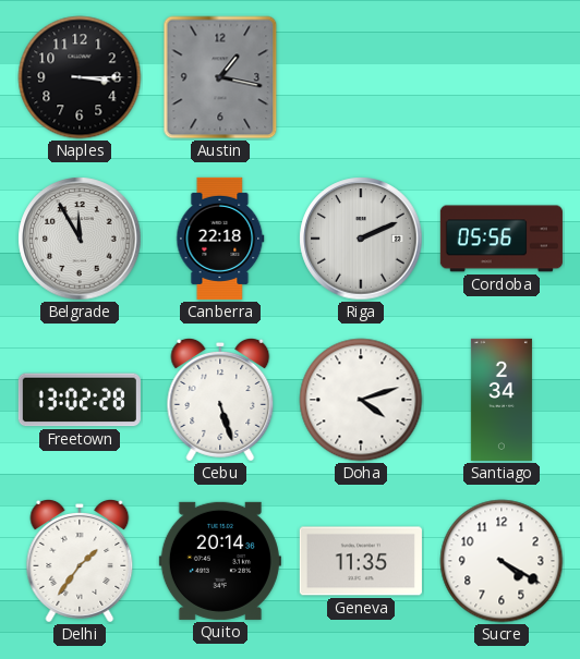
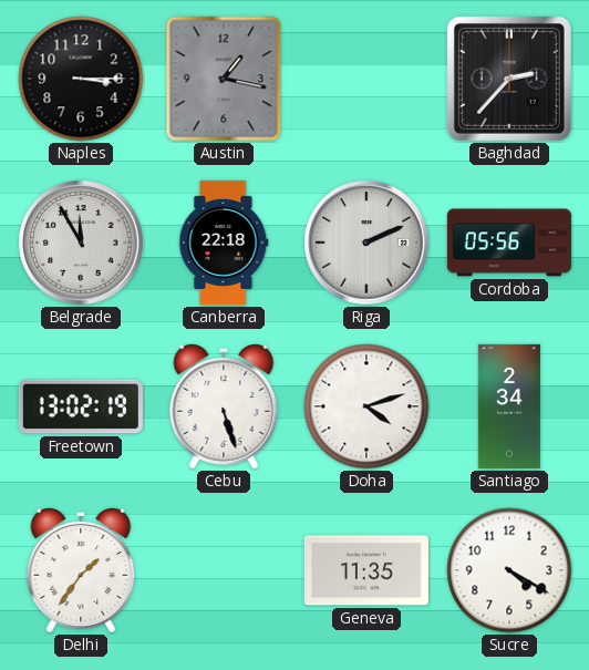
Baghdad: none -> 2:37
Freetown: 13:02:28 -> 13:02:19
Quito: 20:14 -> none
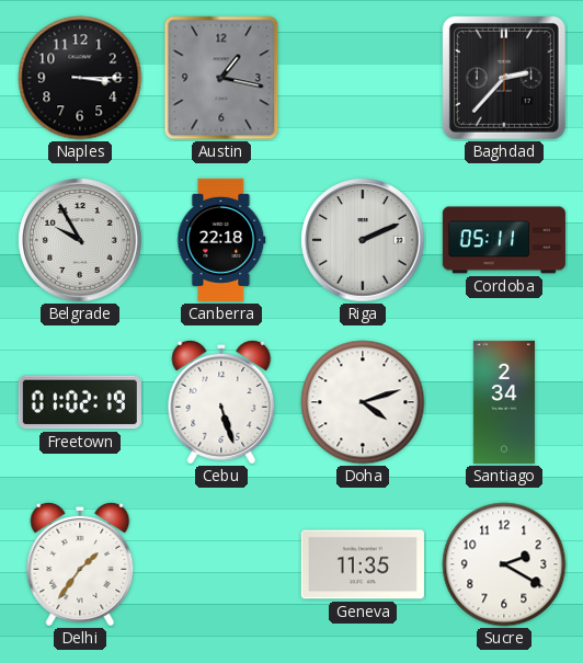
Belgrade: 11:55 -> 9:55
Cordoba: 05:56 -> 05:11
Freetown: 13:02 -> 01:02
Sucre: 4:20 -> 2:20
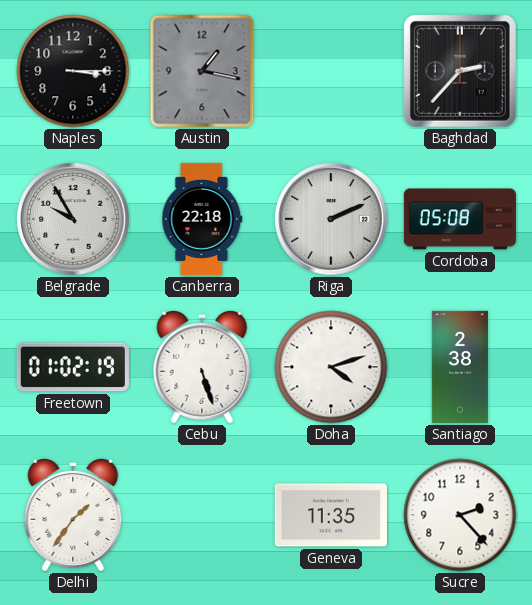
Cordoba: 05:11 -> 05:08
Santiago: 2:34 -> 2:38
Sucre: 2:20 -> 2:23
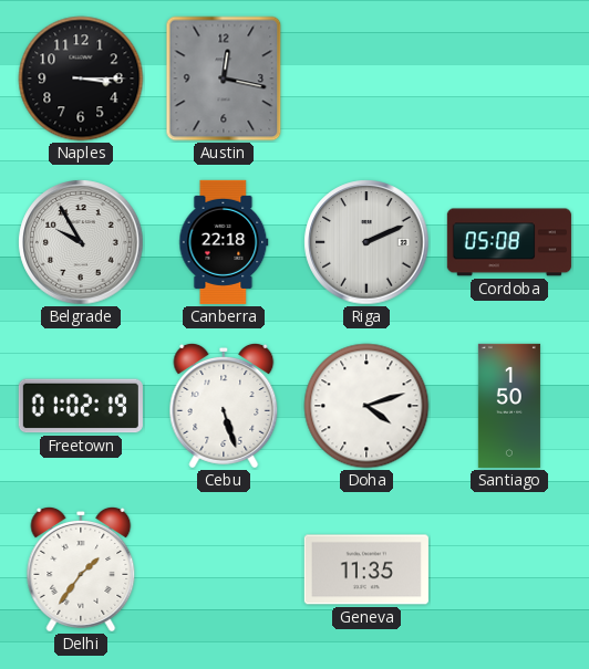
Austin: 1:17 -> 12:17
Baghdad: 2:37 -> none
Santiago: 2:38 -> 1:50
Sucre: 2:23 -> none
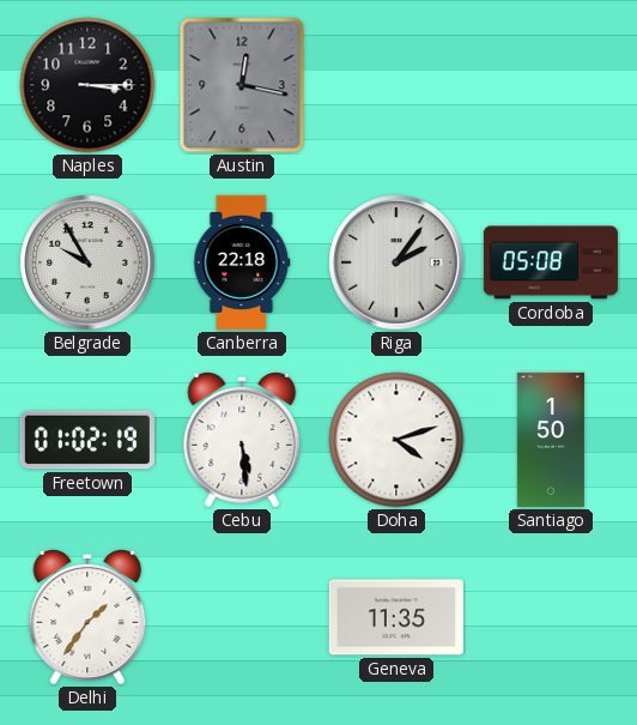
Riga: 2:11 -> 2:06
Cebu: 5:27 -> 5:29
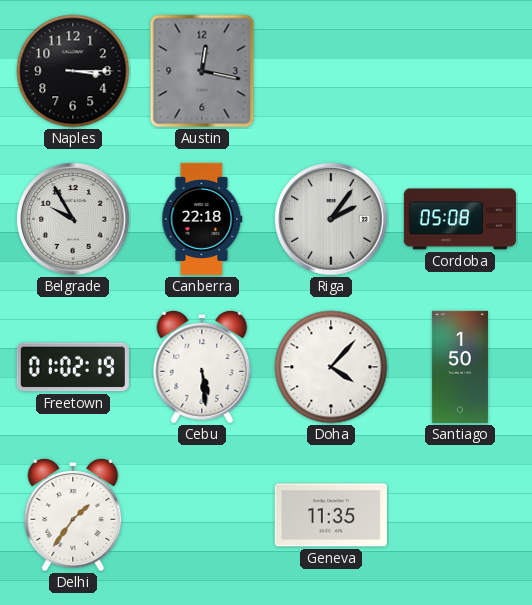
Doha: 4:12 -> 4:07
